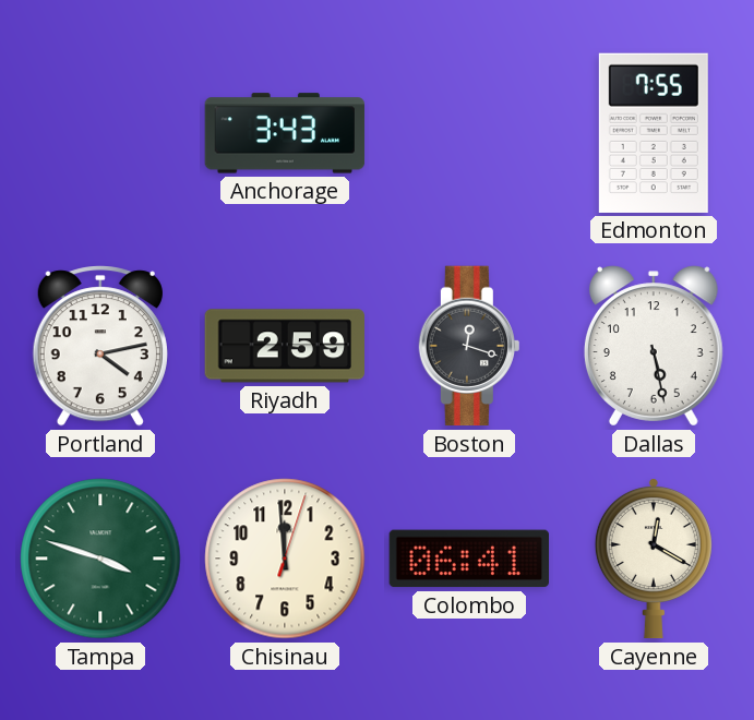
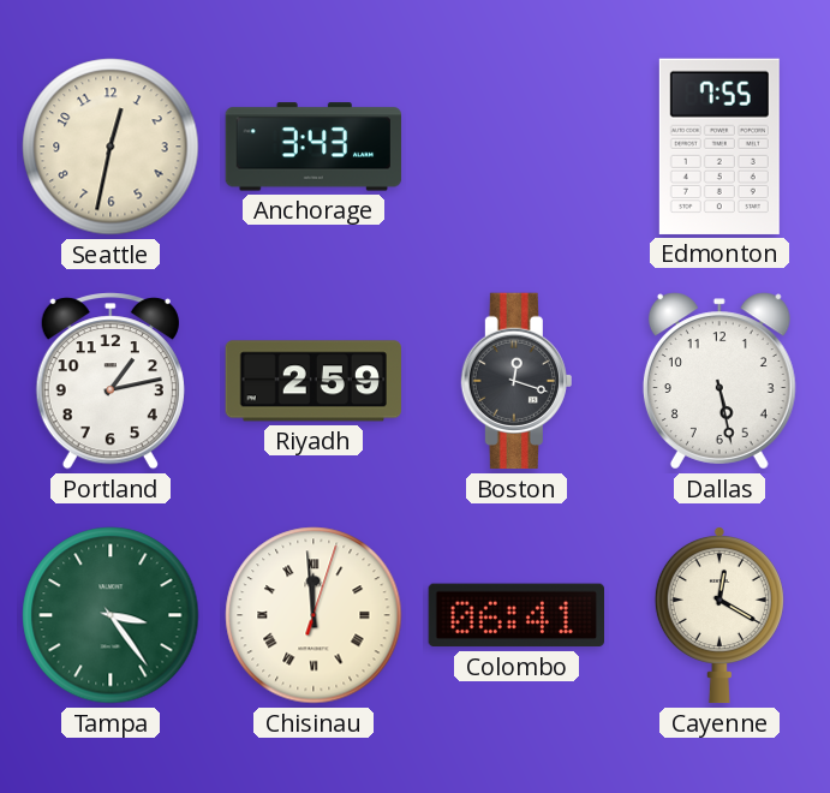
Seattle: none -> 12:32
Portland: 4:13 -> 1:13
Tampa: 3:48 -> 3:24
Chisinau numerals: Arabic -> Roman
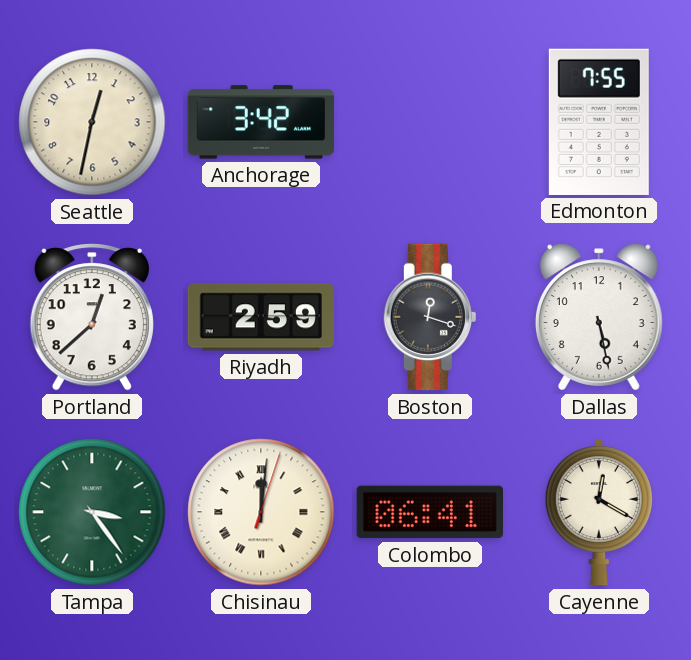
Anchorage: 3:43 -> 3:42
Portland: 1:13 -> 12:38
Chisinau: 11:59 -> 12:01
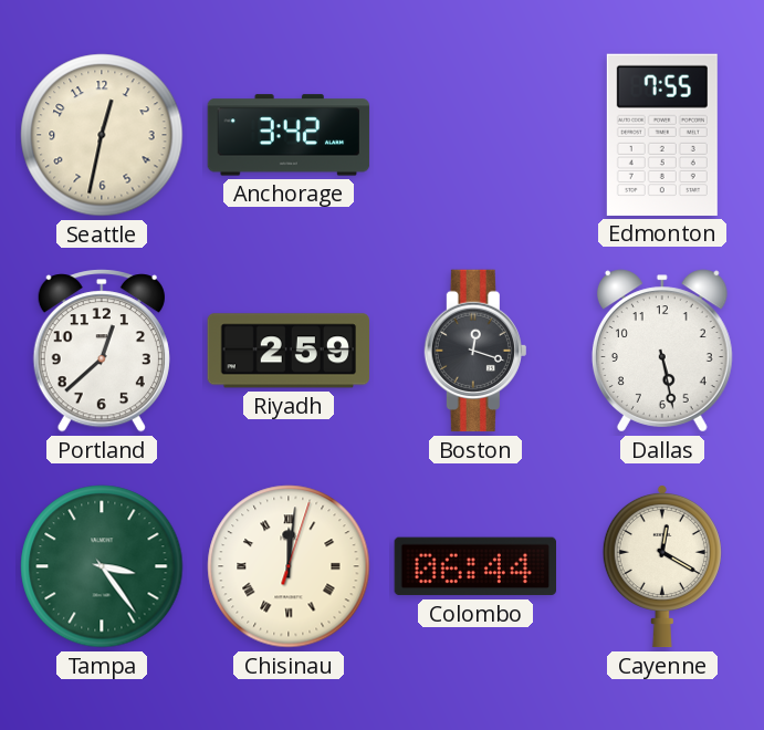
Colombo: 06:41 -> 06:44
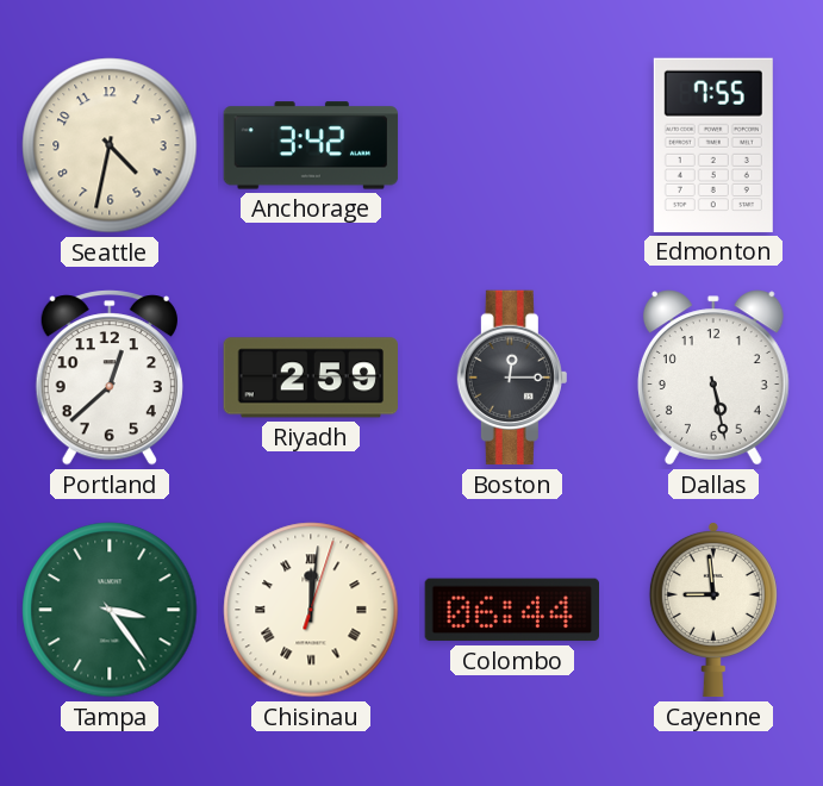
Seattle: 12:32 -> 4:32
Boston: 12:18 -> 12:15
Cayenne: 12:20 -> 8:59
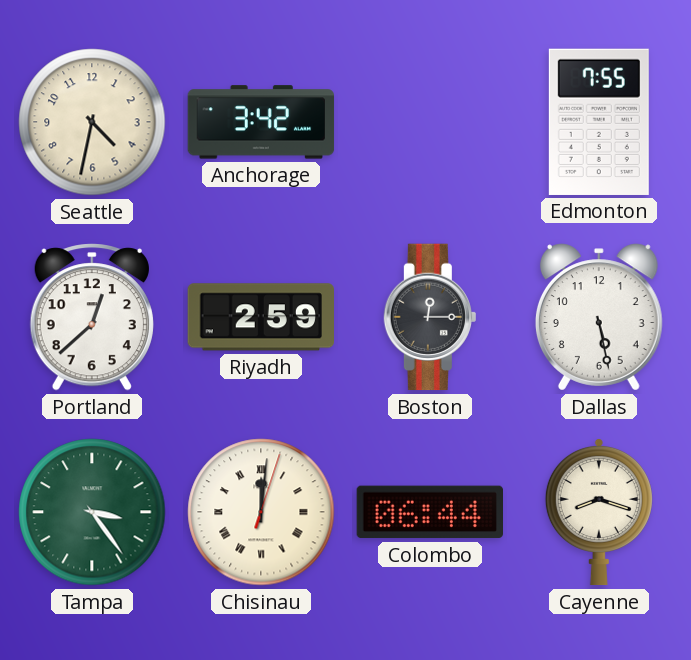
Cayenne: 8:59 -> 8:18
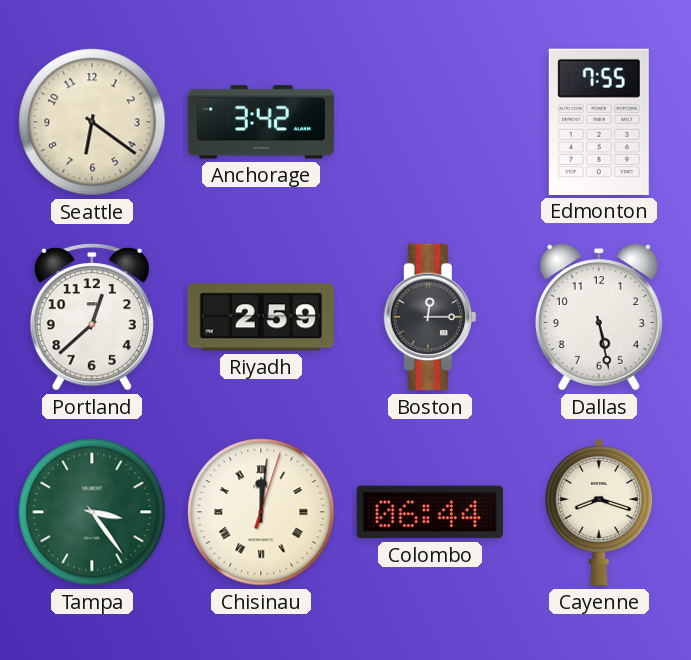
Seattle: 4:32 -> 6:21
